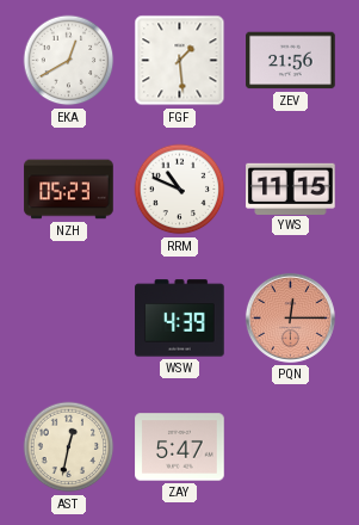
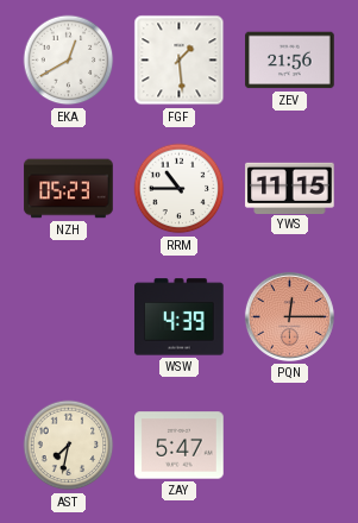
RRM: 10:49 -> 10:45
AST: 12:32 -> 7:32
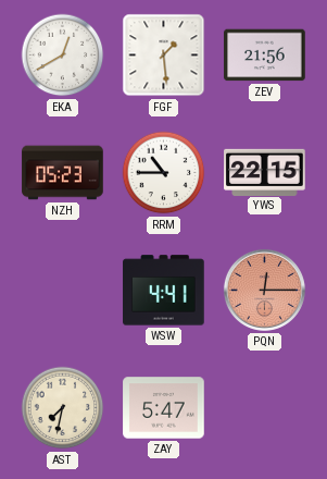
YWS: 11:15 -> 22:15
WSW: 4:39 -> 4:41
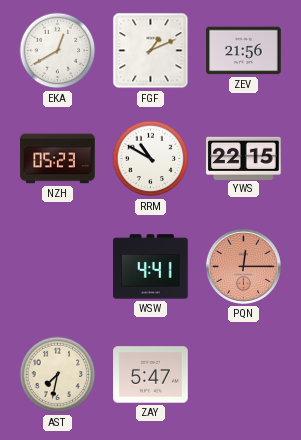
FGF: 1:29 -> 1:11
RRM: 10:45 -> 10:50
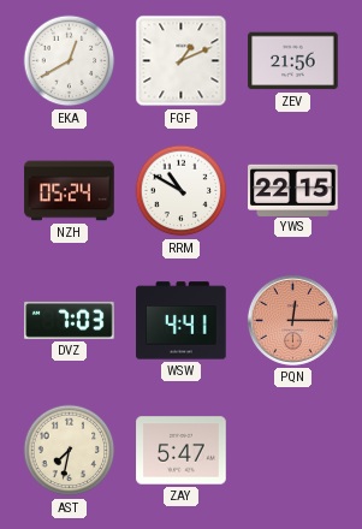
NZH: 05:23 -> 05:24
DVZ: none -> 7:03
